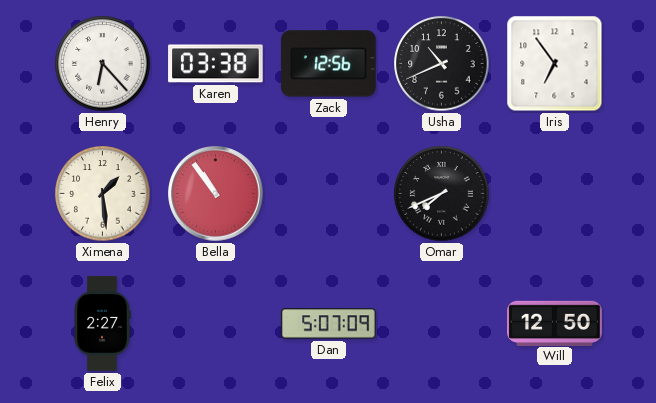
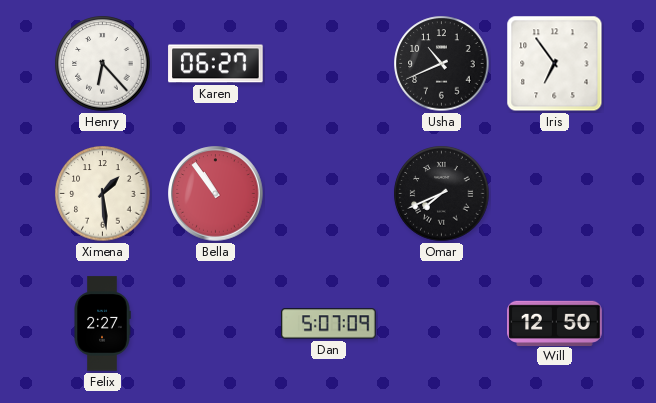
Karen: 03:38 -> 06:27
Zack: 12:56 -> none
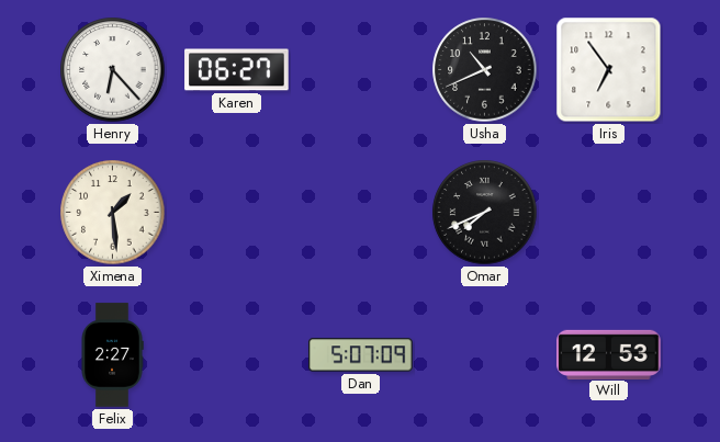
Bella: 10:54 -> none
Will: 12:50 -> 12:53
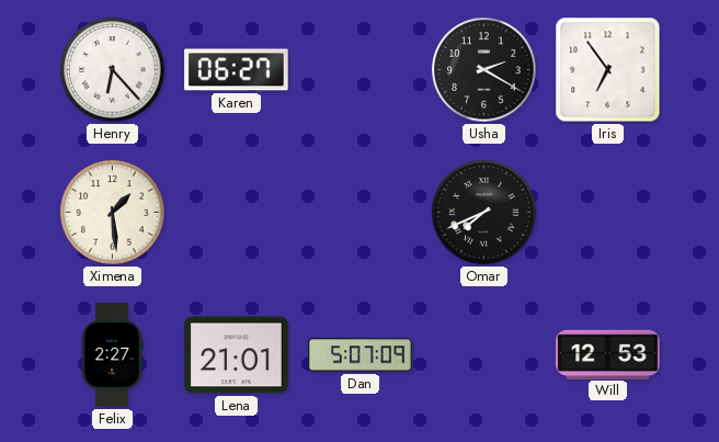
Usha: 10:41 -> 2:20
Lena: none -> 21:01
